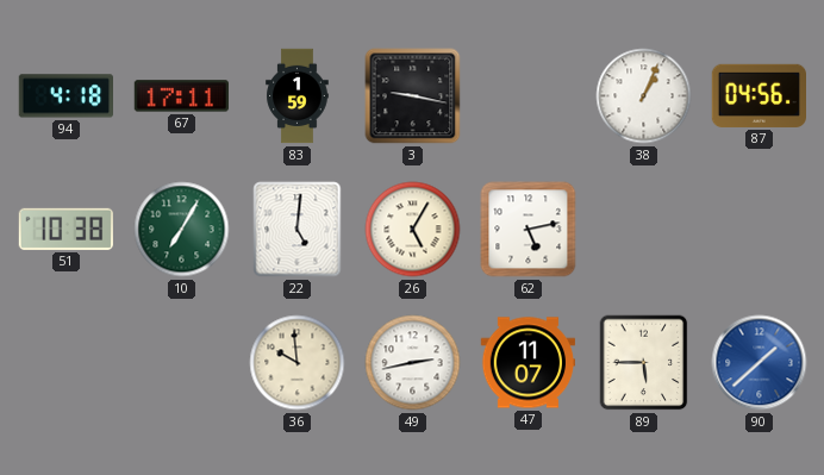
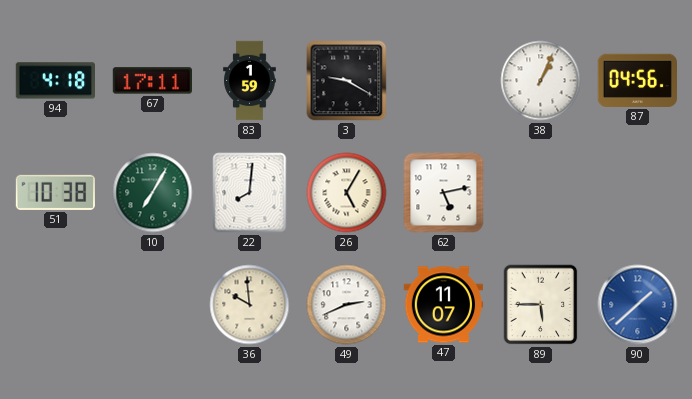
3: 9:17 -> 9:20
22: 5:01 -> 8:01
49: 2:43 -> 2:41
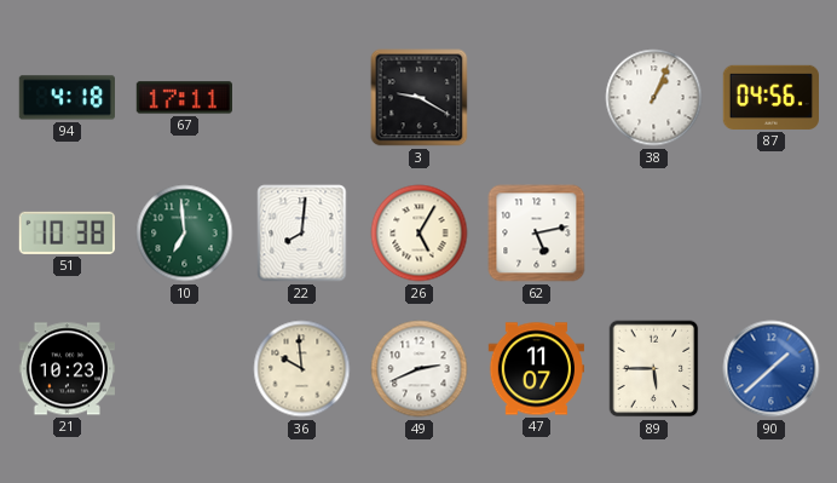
83: 1:59 -> none
10: 7:05 -> 6:59
21: none -> 10:23
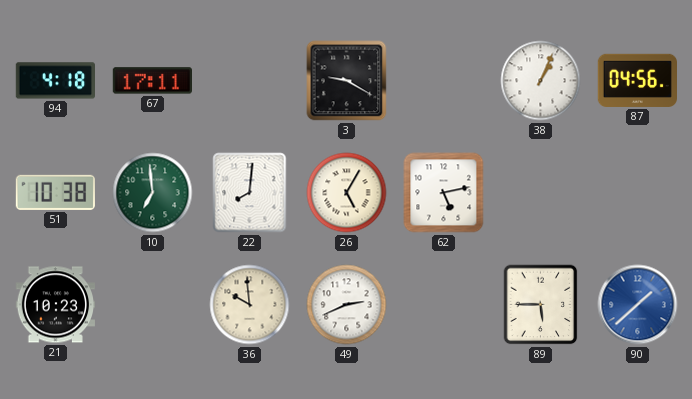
47: 11:07 -> none
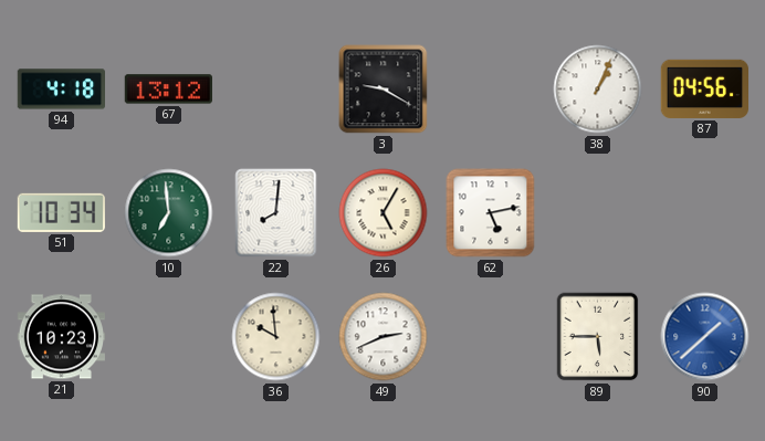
67: 17:11 -> 13:12
51: 10:38 -> 10:34
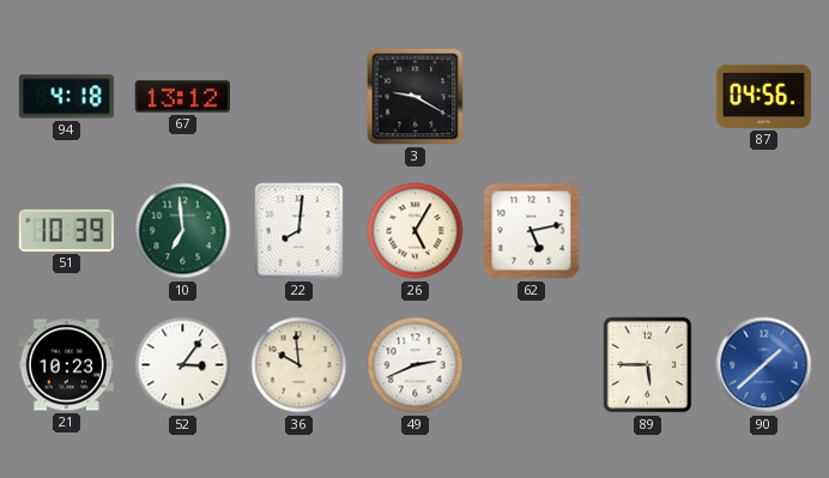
38: 1:04 -> none
51: 10:34 -> 10:39
52: none -> 3:06
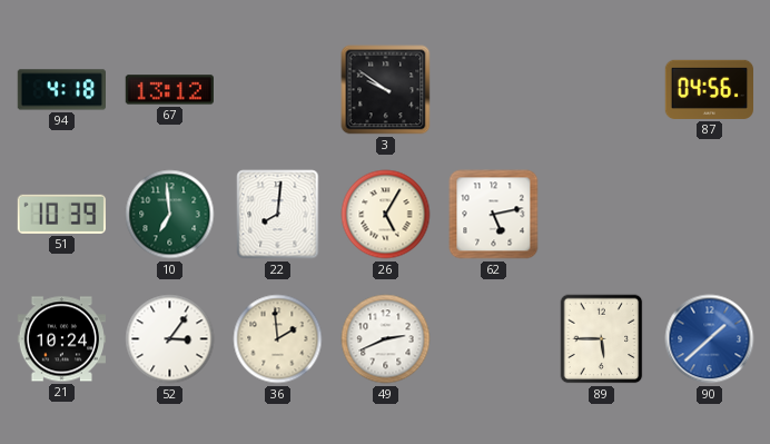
3: 9:20 -> 9:51
21: 10:23 -> 10:24
36: 9:59 -> 1:59
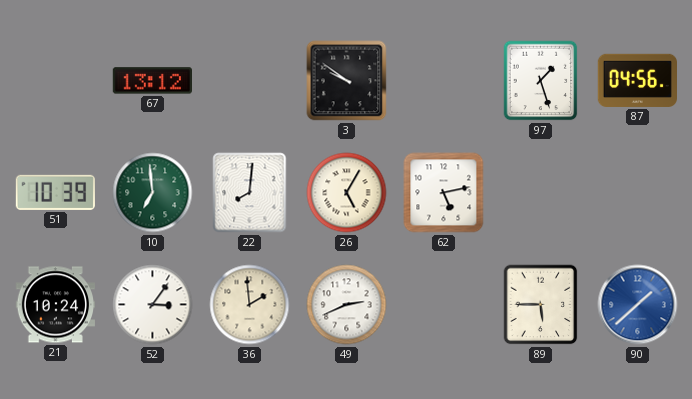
94: 4:18 -> none
97: none -> 1:27
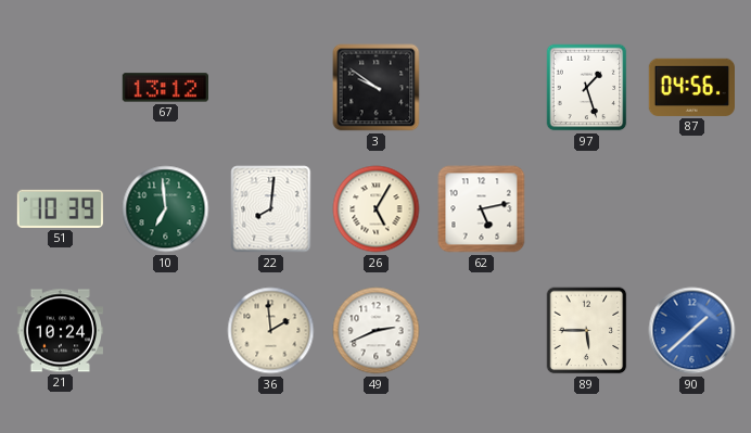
52: 3:06 -> none
